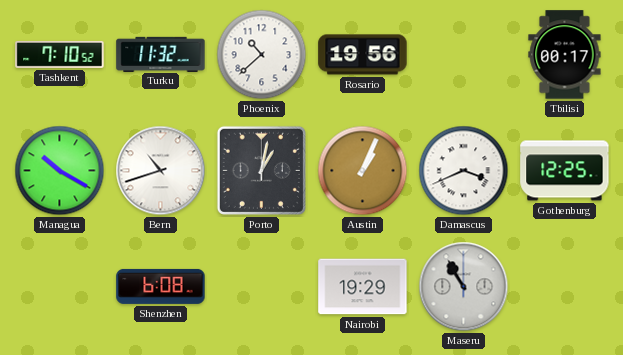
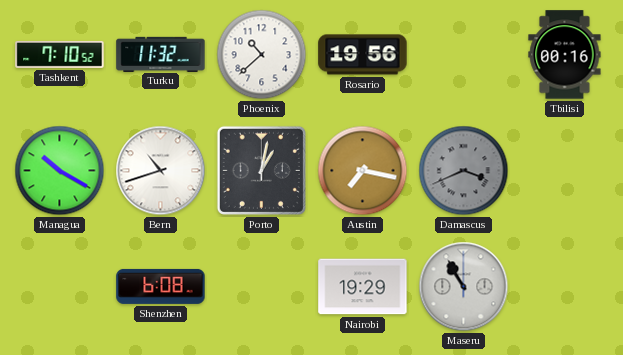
Tbilisi: 00:17 -> 00:16
Austin: 1:04 -> 7:17
Damascus dial: white -> grey
Gothenburg: 12:25 -> none
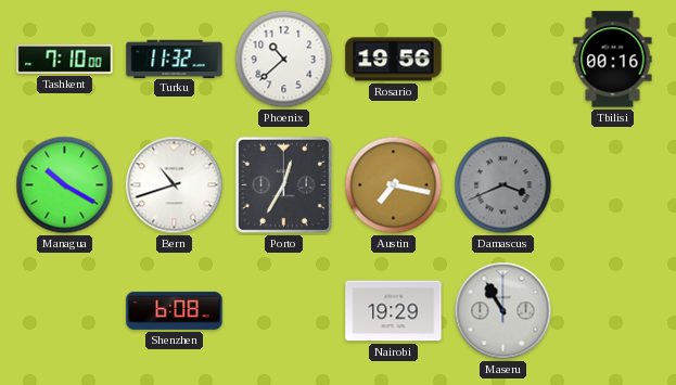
Tashkent: 7:10:52 -> 7:10:00
Porto: 1:02 -> 12:35
